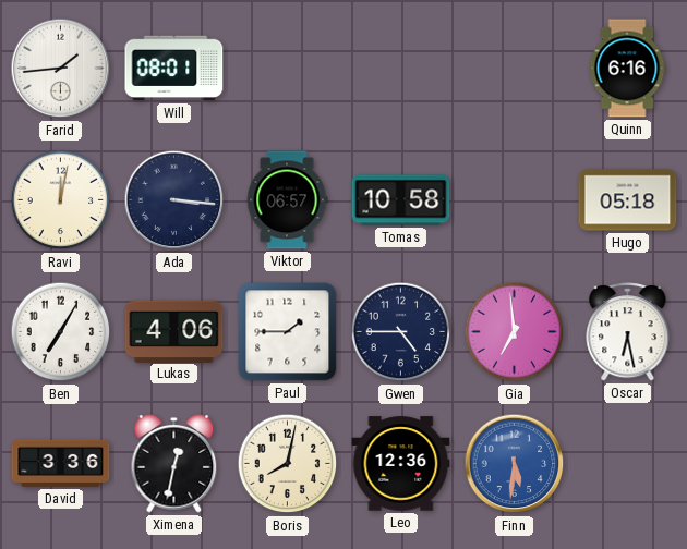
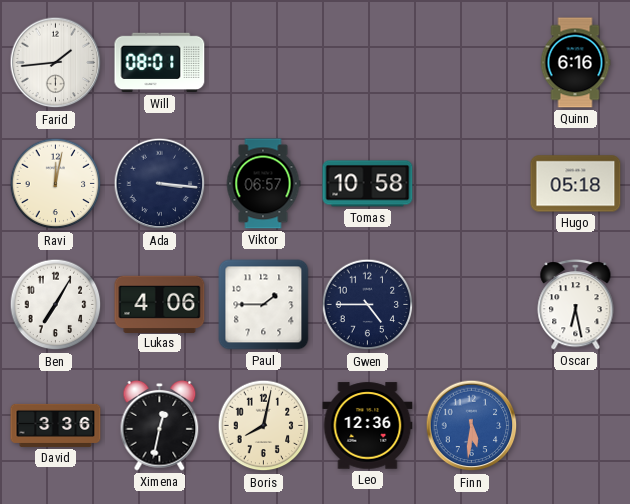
Gia: 6:59 -> none
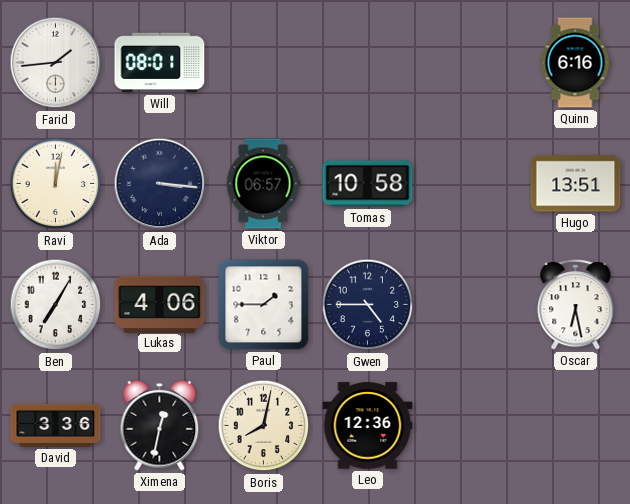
Hugo: 05:18 -> 13:51
Finn: 5:31 -> none
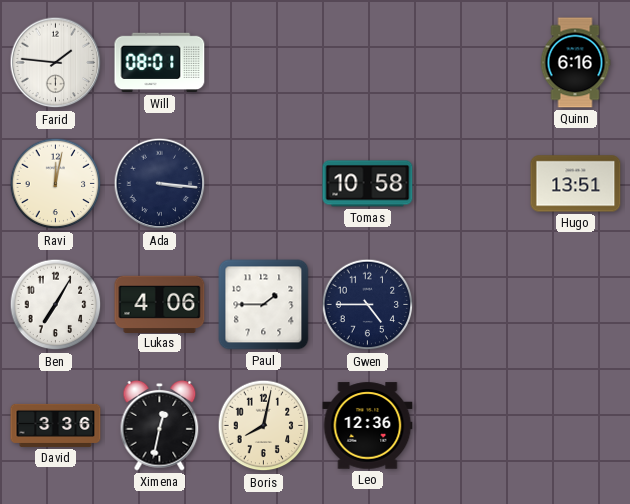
Farid: 1:44 -> 1:46
Viktor: 06:57 -> none
Oscar: 6:28 -> none
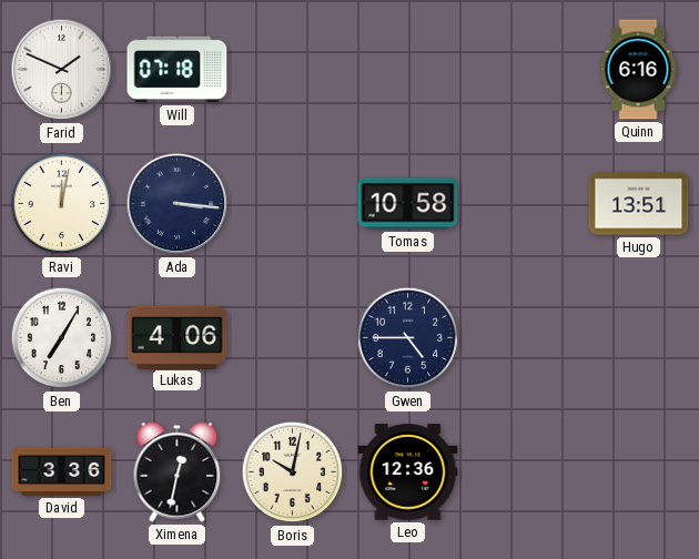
Farid: 1:46 -> 1:49
Will: 08:01 -> 07:18
Paul: 1:45 -> none
Boris: 8:02 -> 10:02
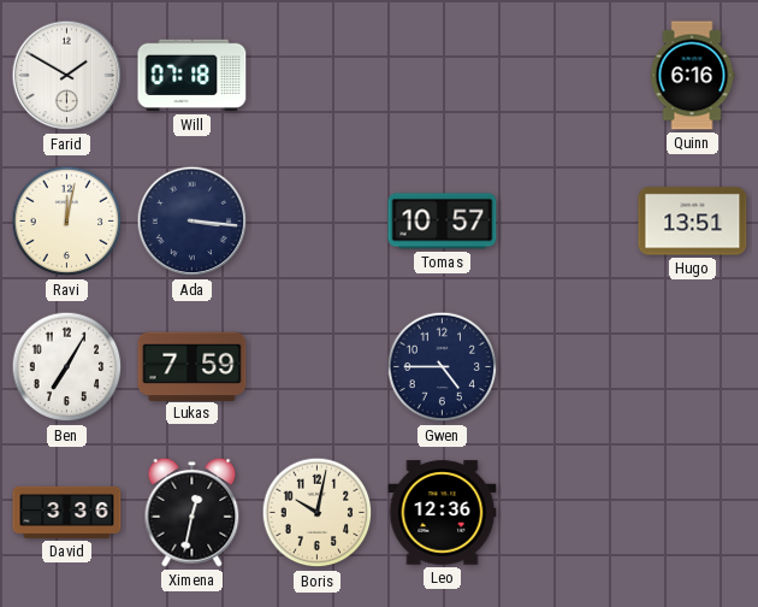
Farid: 1:49 -> 1:50
Tomas: 10:58 -> 10:57
Lukas: 4:06 -> 7:59
